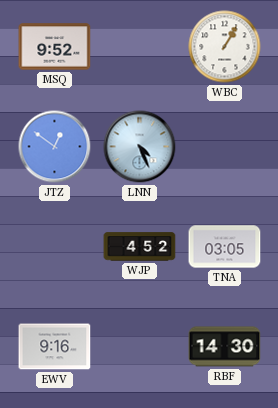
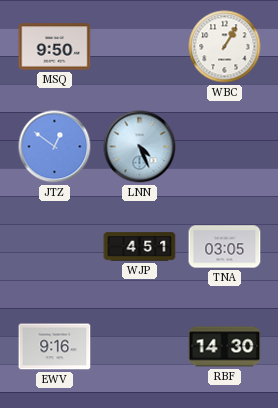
MSQ: 9:52 -> 9:50
WJP: 4:52 -> 4:51
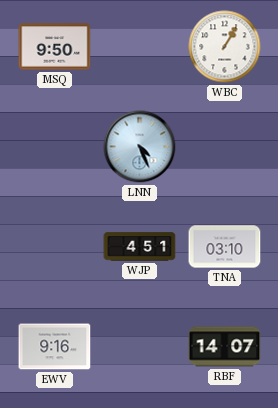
JTZ: 12:51 -> none
TNA: 03:05 -> 03:10
RBF: 14:30 -> 14:07
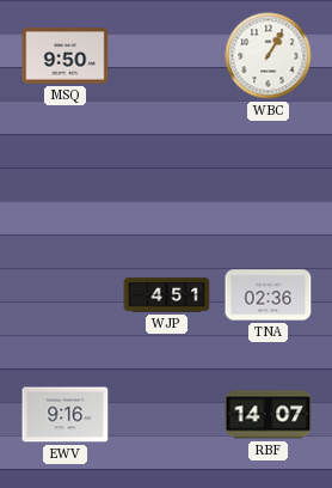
LNN: 4:26 -> none
TNA: 03:10 -> 02:36
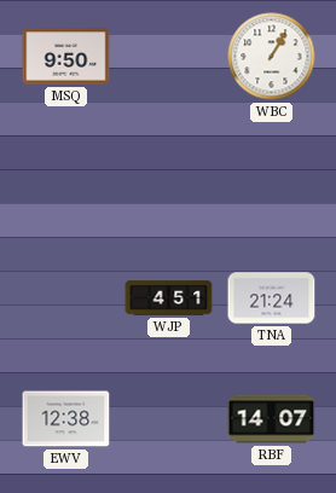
TNA: 02:36 -> 21:24
EWV: 9:16 -> 12:38
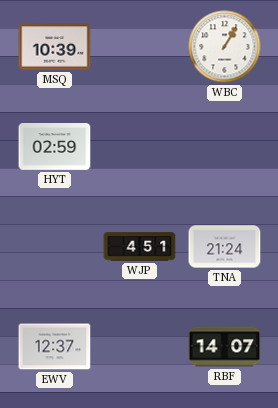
MSQ: 9:50 -> 10:39
HYT: none -> 02:59
EWV: 12:38 -> 12:37
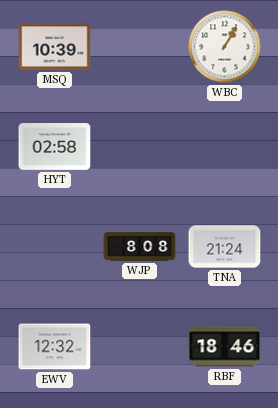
HYT: 02:59 -> 02:58
WJP: 4:51 -> 8:08
EWV: 12:37 -> 12:32
RBF: 14:07 -> 18:46
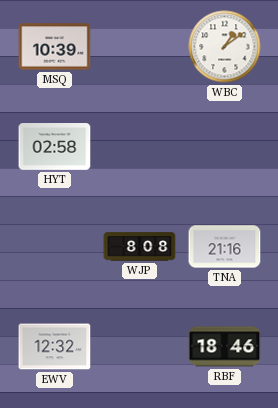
WBC: 1:05 -> 1:09
TNA: 21:24 -> 21:16
